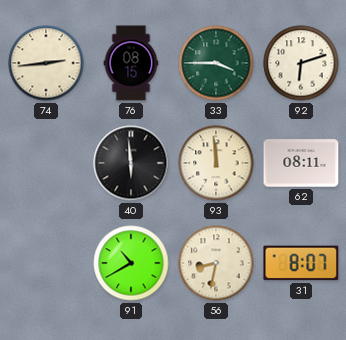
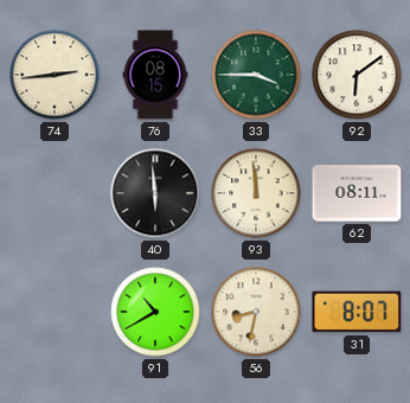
92: 6:12 -> 6:09
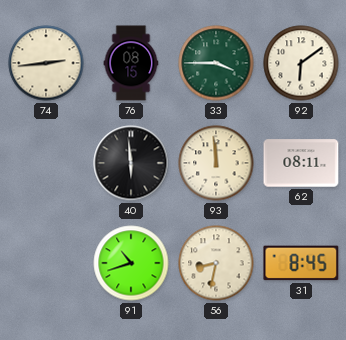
91: 10:40 -> 10:42
31: 8:07 -> 8:45
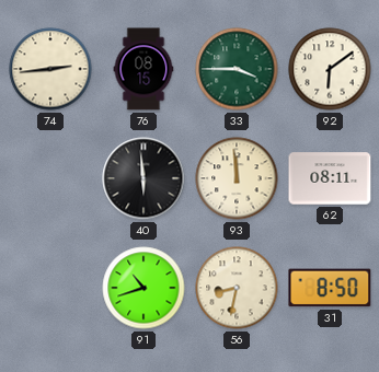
31: 8:45 -> 8:50
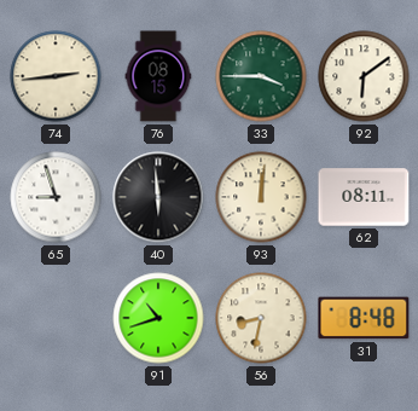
65: none -> 8:57
93: 11:59 -> 12:01
31: 8:50 -> 8:48
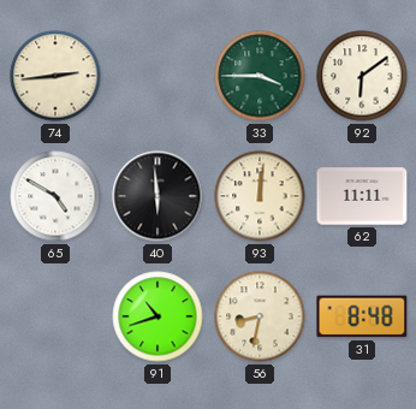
76: 08:15 -> none
65: 8:57 -> 4:50
62: 08:11 -> 11:11
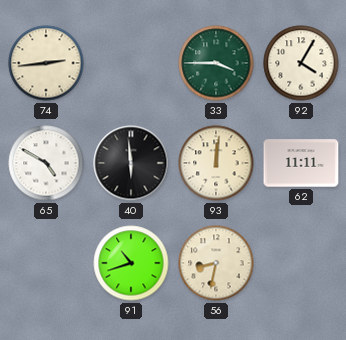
92: 6:09 -> 4:05
31: 8:48 -> none
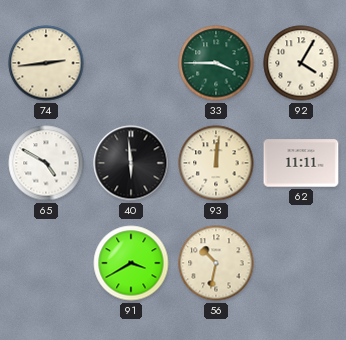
91: 10:42 -> 3:40
56: 8:32 -> 10:32
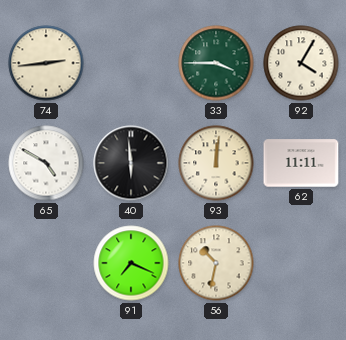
91: 3:40 -> 7:19
